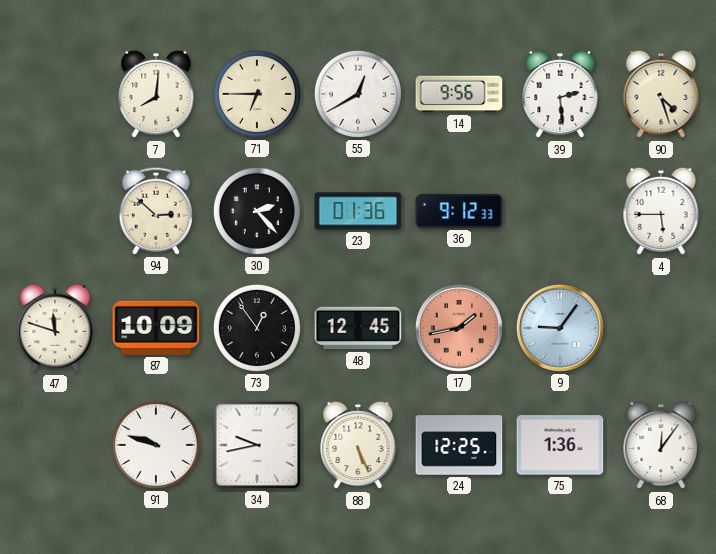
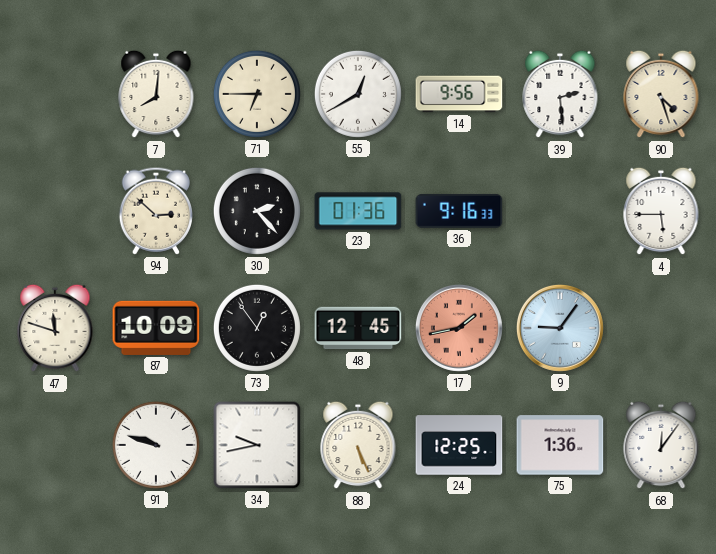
36: 9:12 -> 9:16
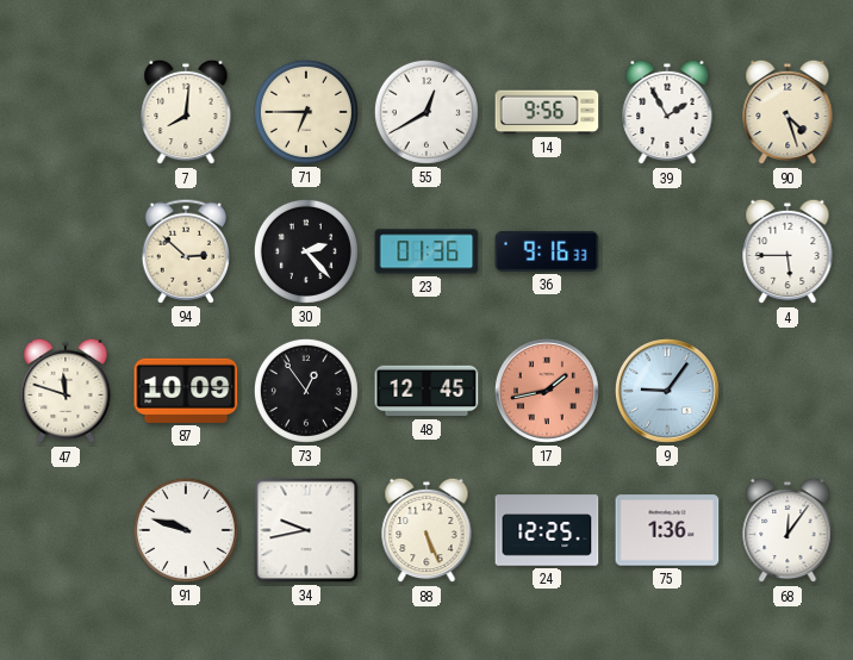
39: 2:29 -> 1:55
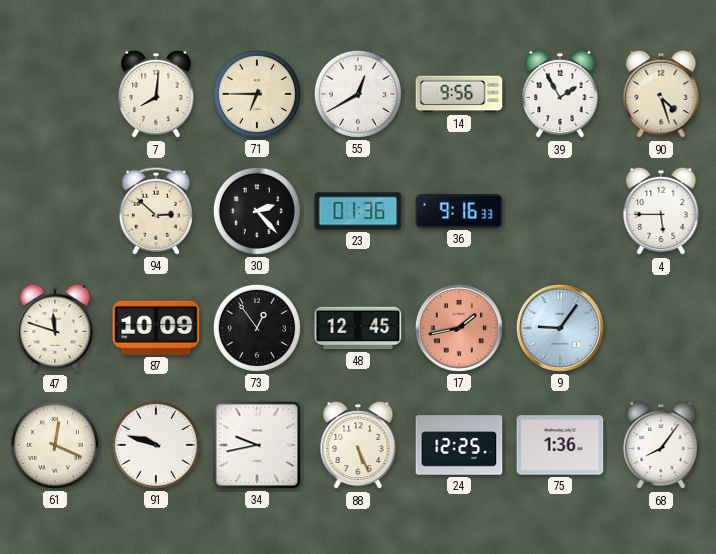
61: none -> 12:19
68: 12:06 -> 8:06
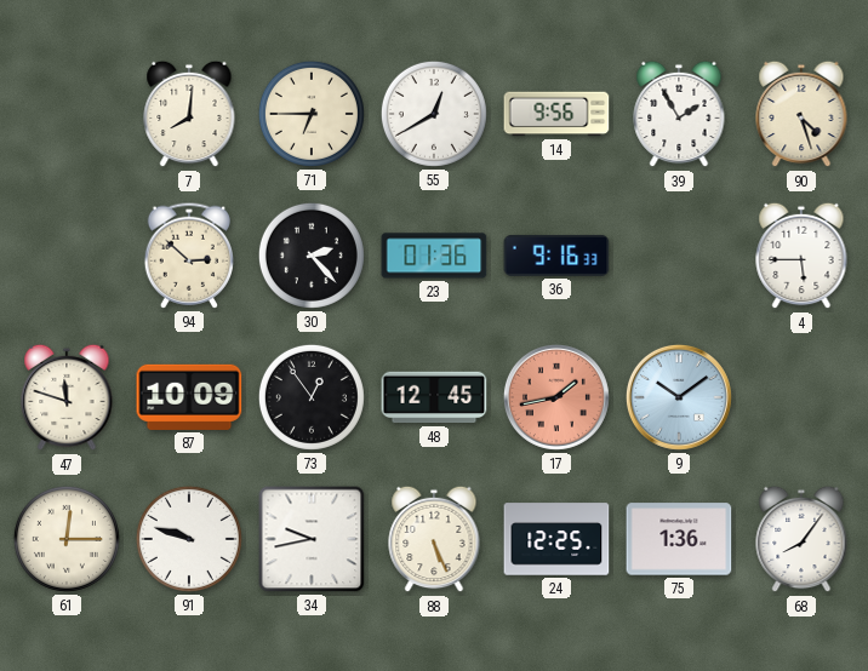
9: 9:06 -> 10:09
61: 12:19 -> 12:15
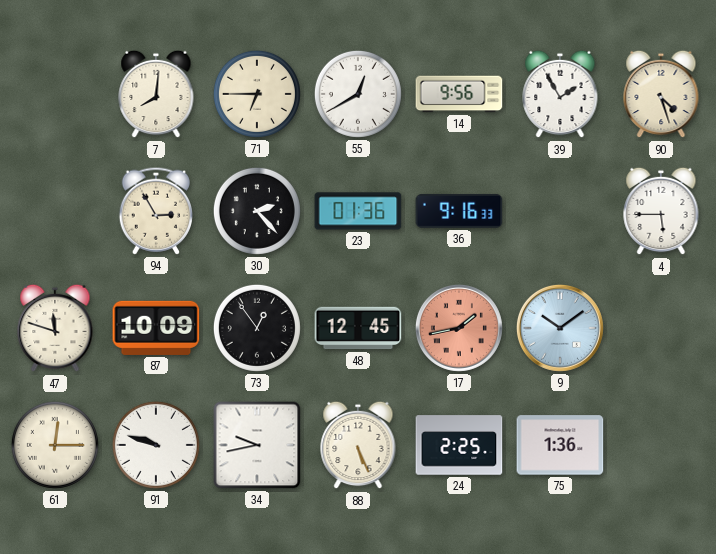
94: 2:52 -> 2:55
24: 12:25 -> 2:25
68: 8:06 -> none
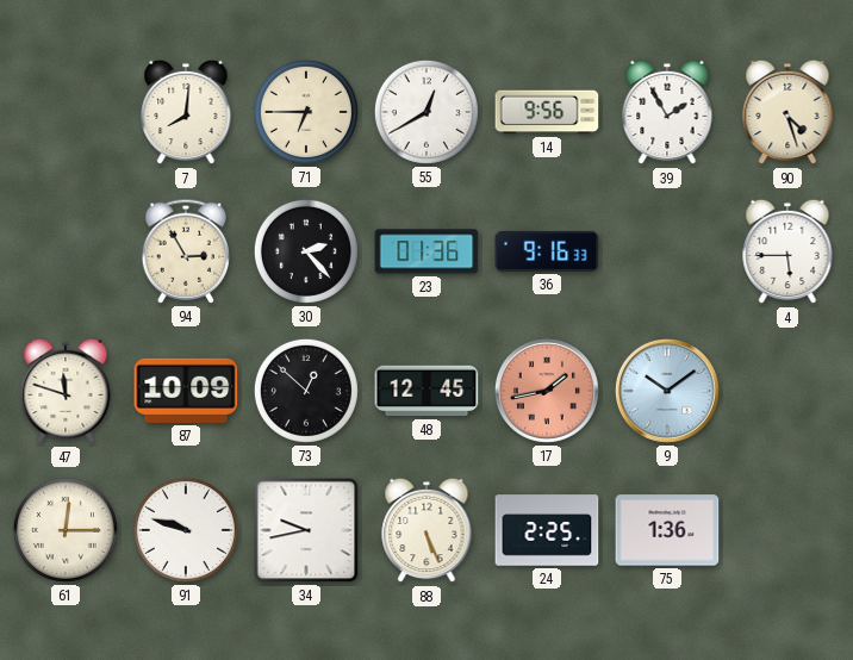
73: 12:54 -> 12:52
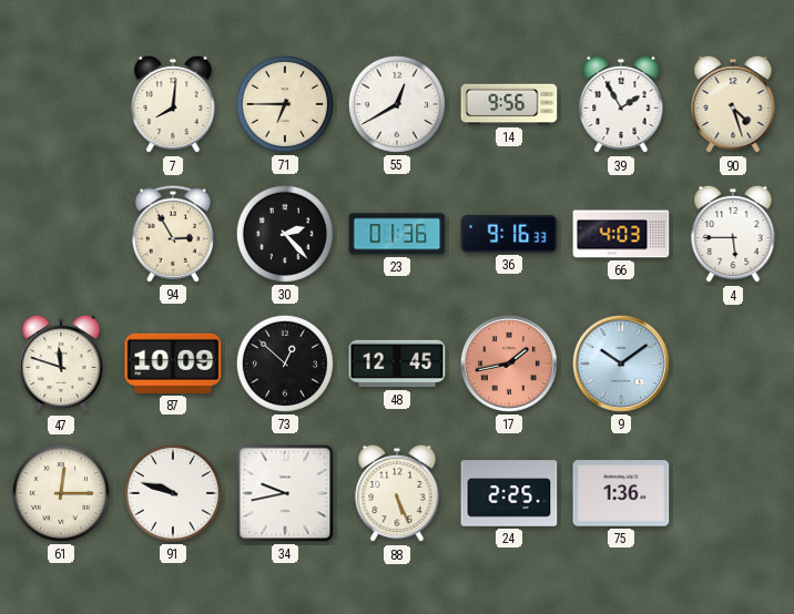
66: none -> 4:03
